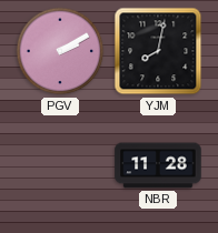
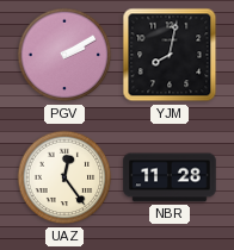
UAZ: none -> 12:24
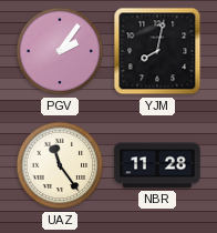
PGV: 2:10 -> 2:06
UAZ: 12:24 -> 11:24
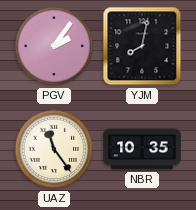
NBR: 11:28 -> 10:35
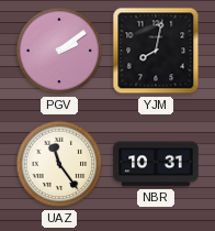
PGV: 2:06 -> 2:09
NBR: 10:35 -> 10:31
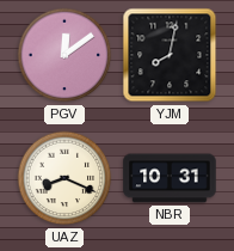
PGV: 2:09 -> 12:09
UAZ: 11:24 -> 8:19
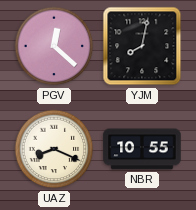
PGV: 12:09 -> 12:22
NBR: 10:31 -> 10:55
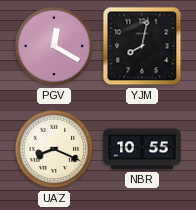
PGV: 12:22 -> 12:20
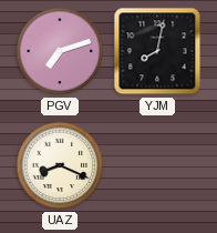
PGV: 12:20 -> 7:12
NBR: 10:55 -> none
